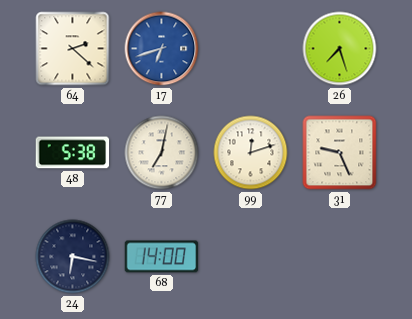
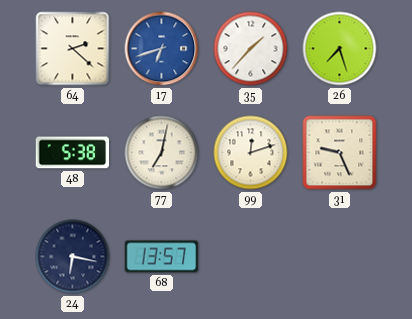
35: none -> 1:37
68: 14:00 -> 13:57
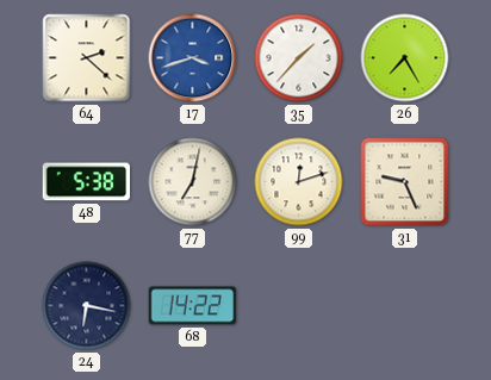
17: 6:42 -> 3:42
26: 7:27 -> 7:25
68: 13:57 -> 14:22
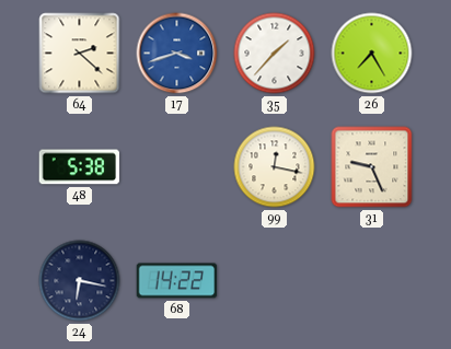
77: 7:02 -> none
99: 12:12 -> 12:17
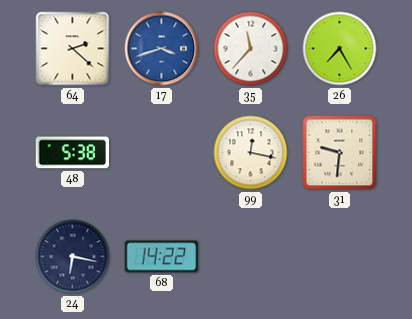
35: 1:37 -> 11:37
31: 9:26 -> 9:31
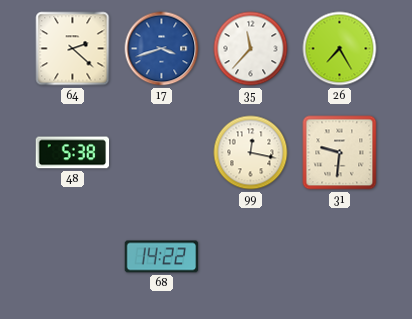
24: 6:17 -> none
